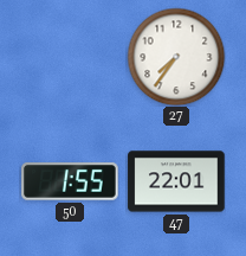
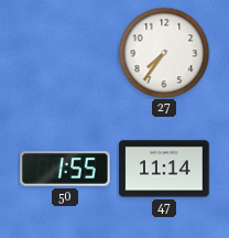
47: 22:01 -> 11:14
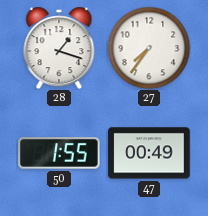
28: none -> 1:18
47: 11:14 -> 00:49
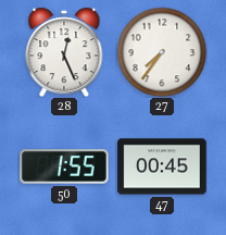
28: 1:18 -> 12:26
47: 00:49 -> 00:45
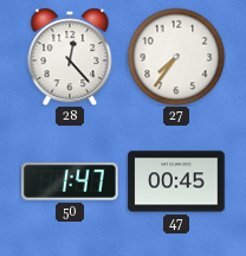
28: 12:26 -> 12:23
50: 1:55 -> 1:47
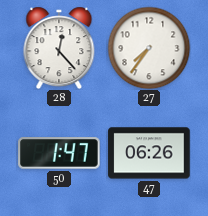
47: 00:45 -> 06:26
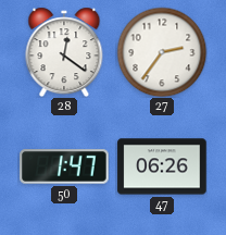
28: 12:23 -> 12:21
27: 7:36 -> 2:36
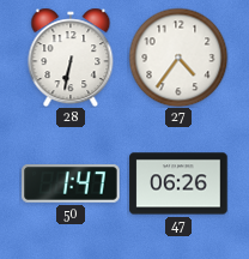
28: 12:21 -> 6:32
27: 2:36 -> 4:36
